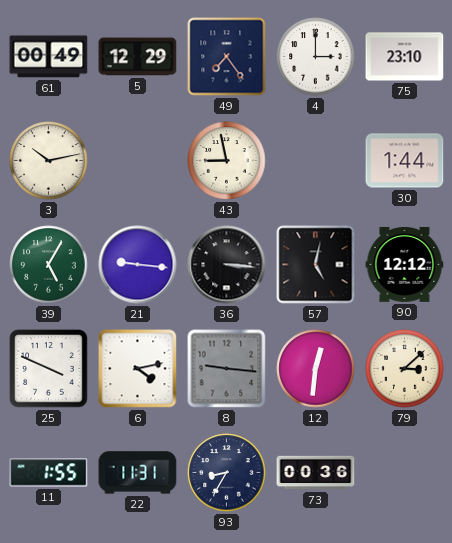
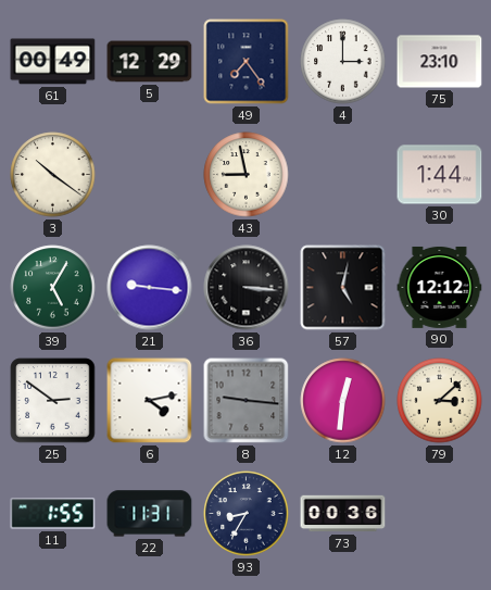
3: 10:13 -> 10:21
25: 3:49 -> 2:51
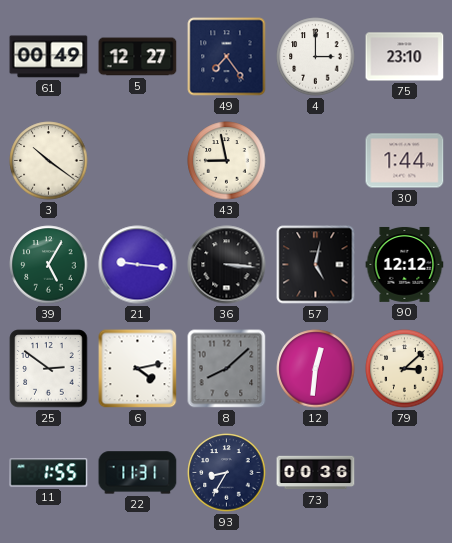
5: 12:29 -> 12:27
8: 9:16 -> 8:08
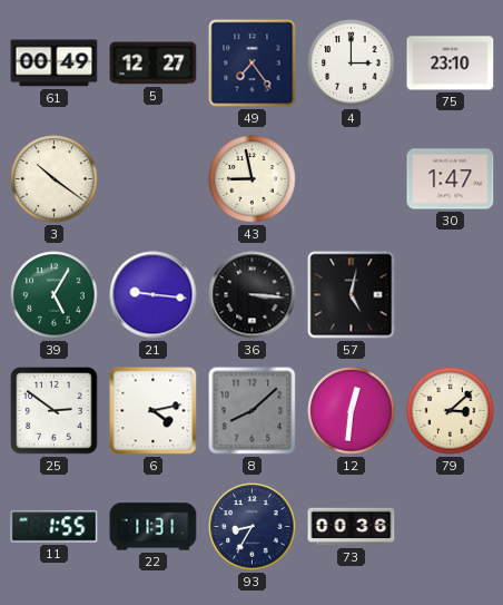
30: 1:44 -> 1:47
90: 12:12 -> none
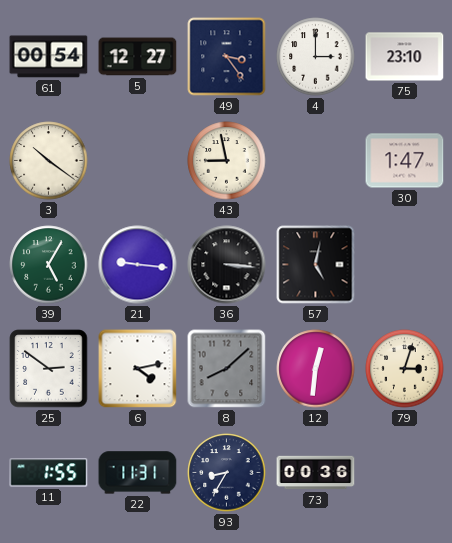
61: 00:49 -> 00:54
49: 7:24 -> 3:24
79: 3:08 -> 3:03
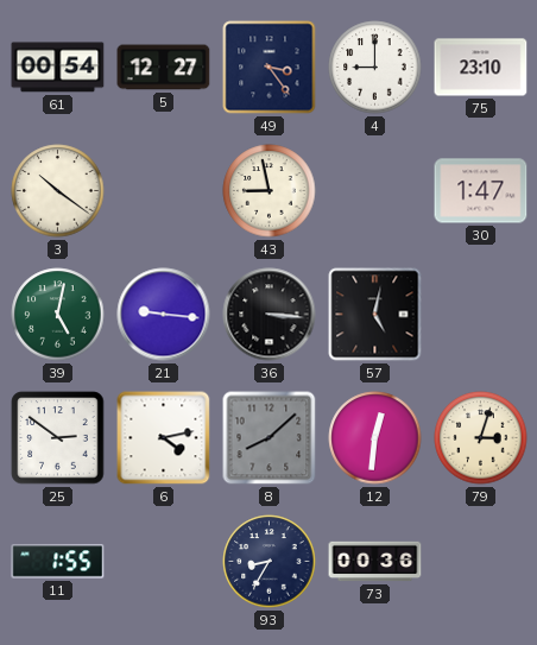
4: 3:00 -> 9:00
39: 5:05 -> 5:02
22: 11:31 -> none
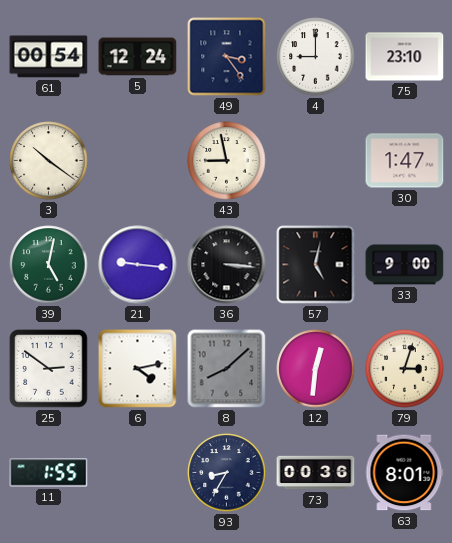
5: 12:27 -> 12:24
33: none -> 9:00
63: none -> 8:01
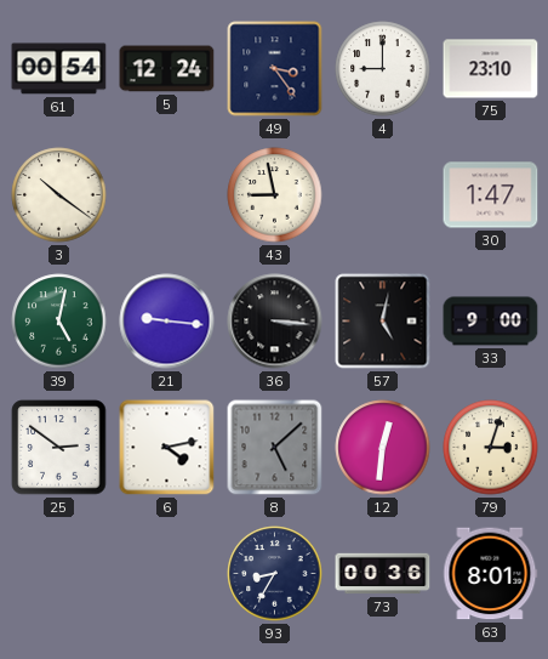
8: 8:08 -> 5:08
11: 1:55 -> none
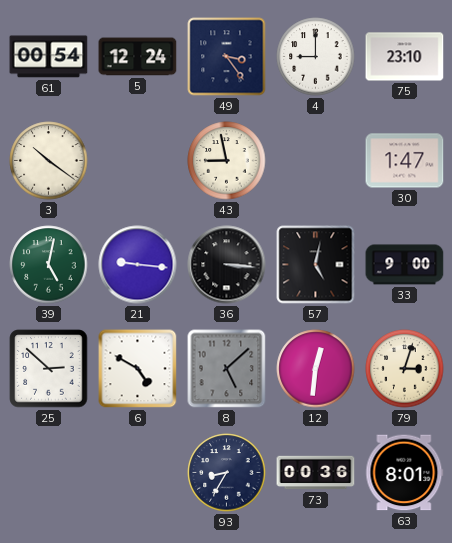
25: 2:51 -> 2:52
6: 4:13 -> 4:50
